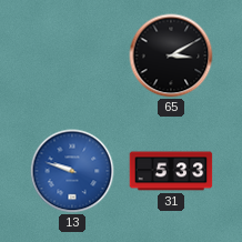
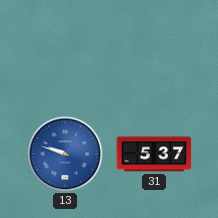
65: 3:10 -> none
31: 5:33 -> 5:37
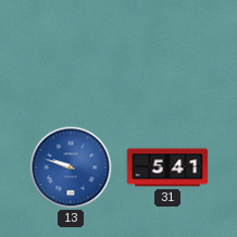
31: 5:37 -> 5:41
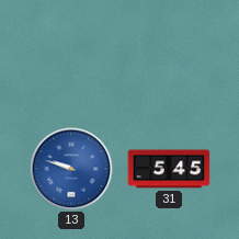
31: 5:41 -> 5:45
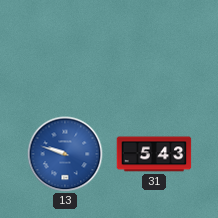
31: 5:45 -> 5:43
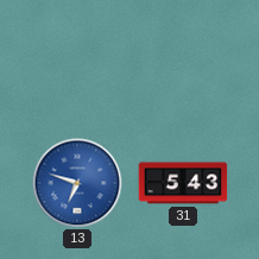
13: 9:48 -> 6:48
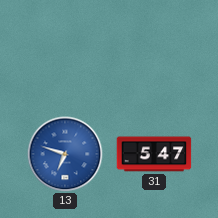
31: 5:43 -> 5:47
